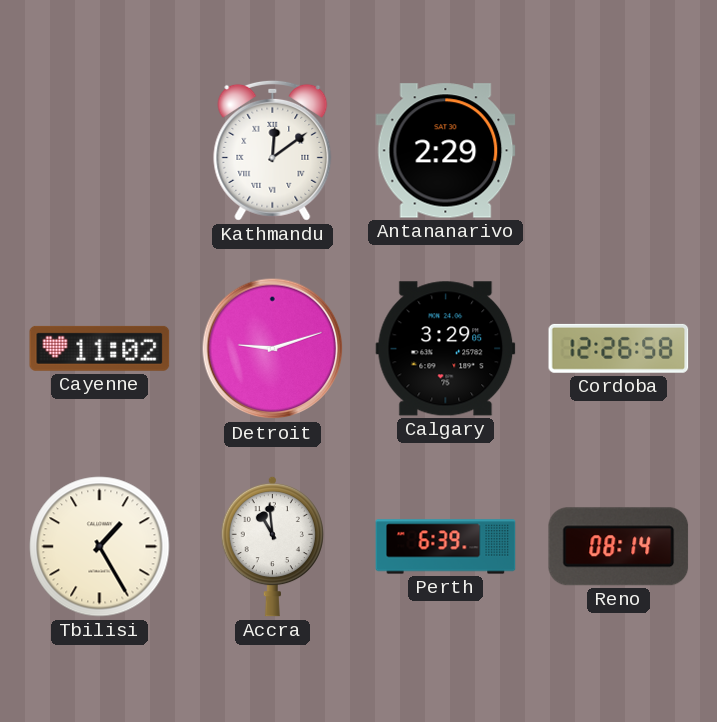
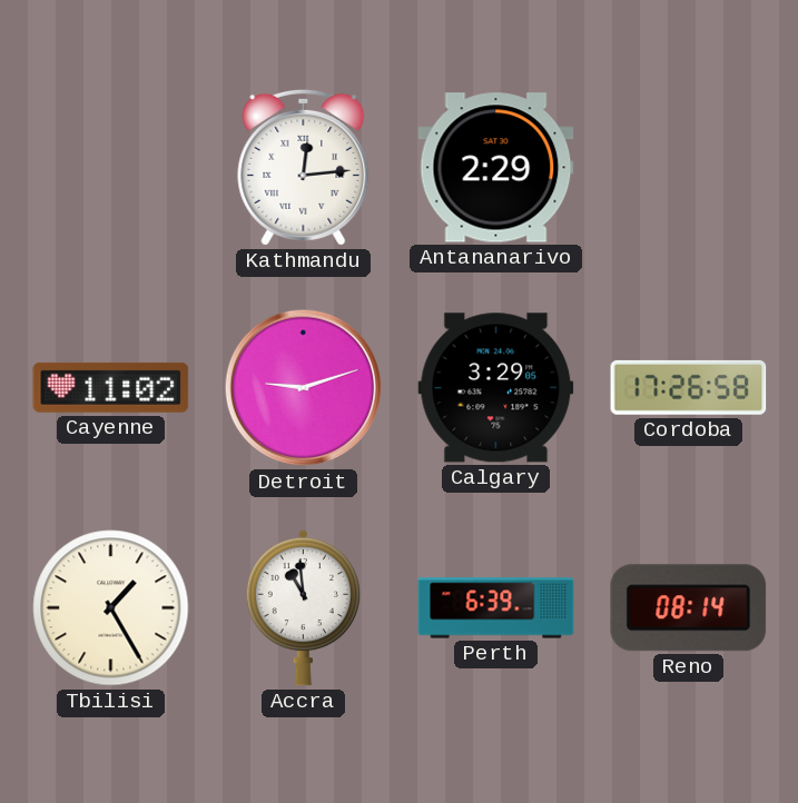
Kathmandu: 12:09 -> 12:14
Cordoba: 12:26 -> 17:26
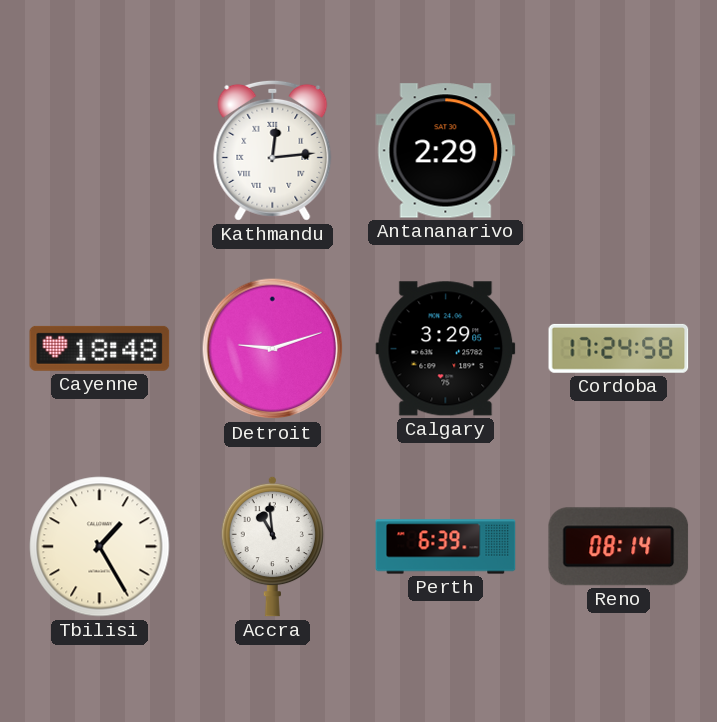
Cayenne: 11:02 -> 18:48
Cordoba: 17:26 -> 17:24
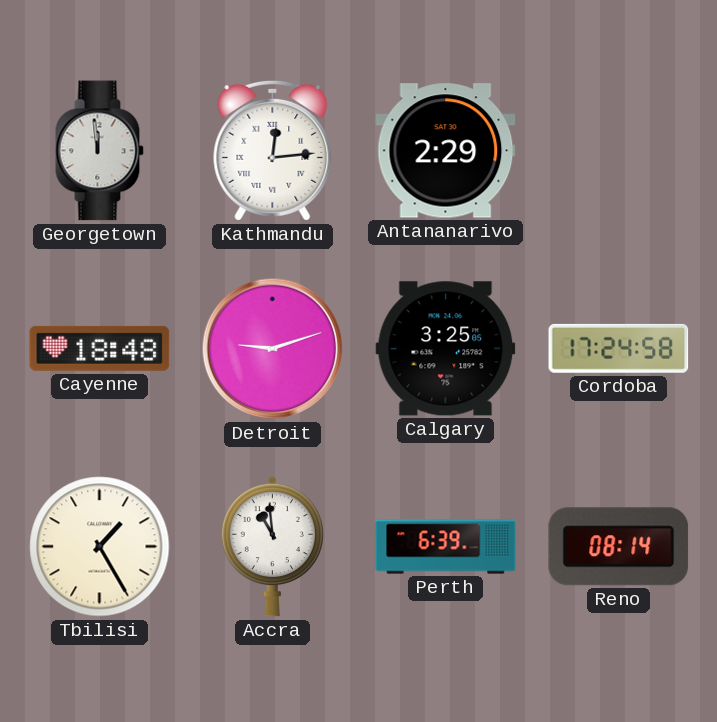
Georgetown: none -> 11:59
Calgary: 3:29 -> 3:25
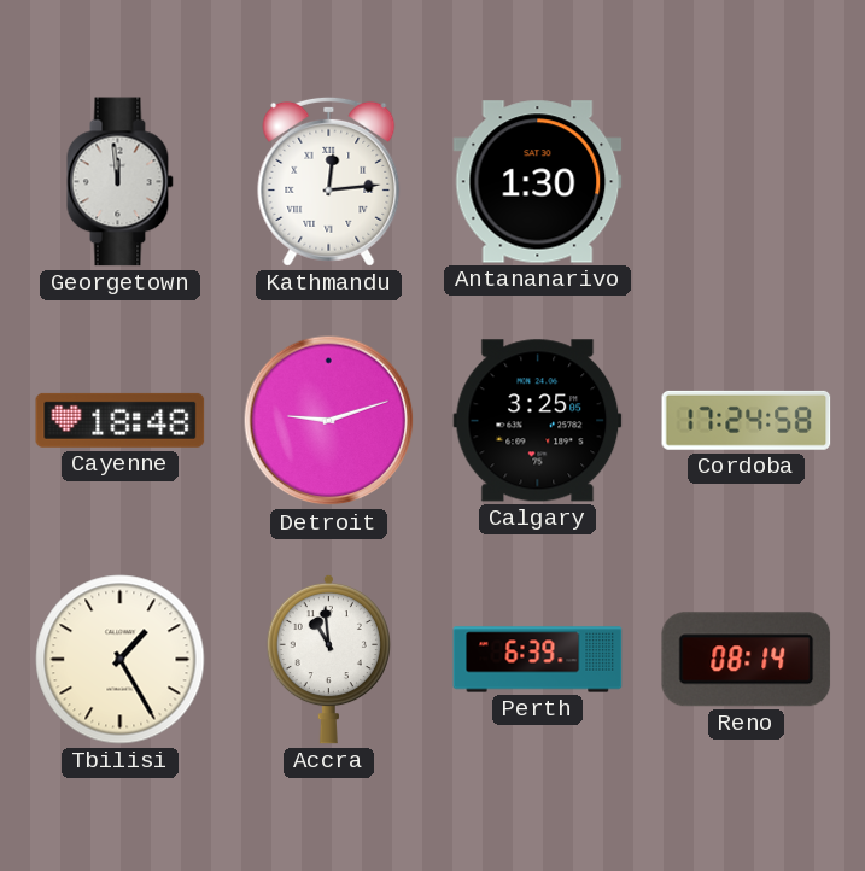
Antananarivo: 2:29 -> 1:30
